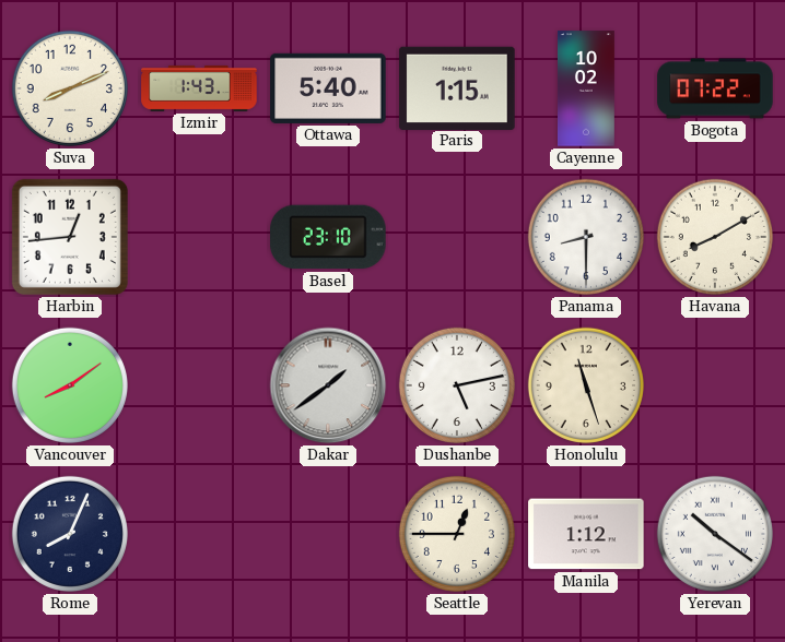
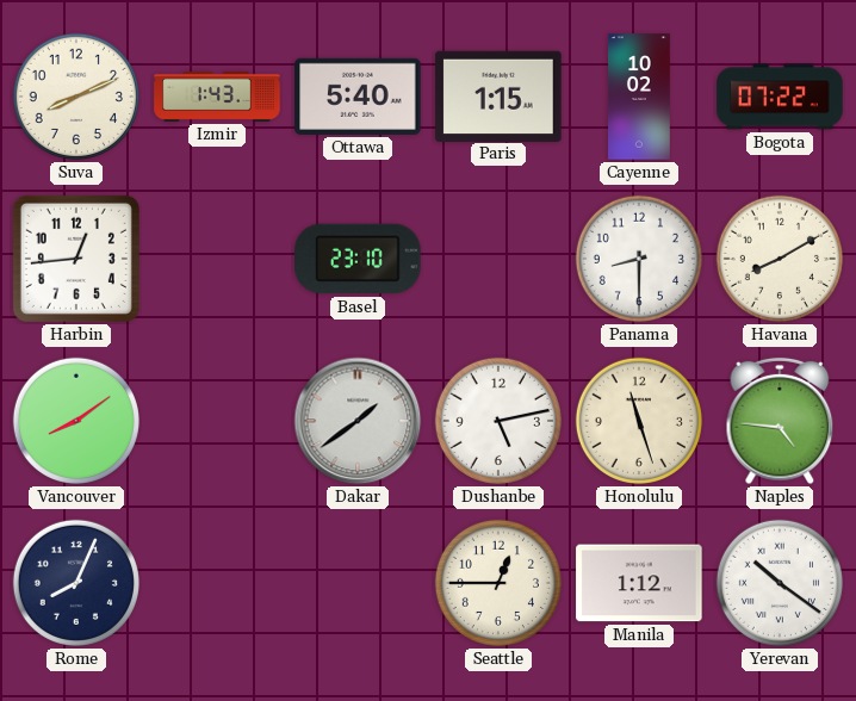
Naples: none -> 4:46
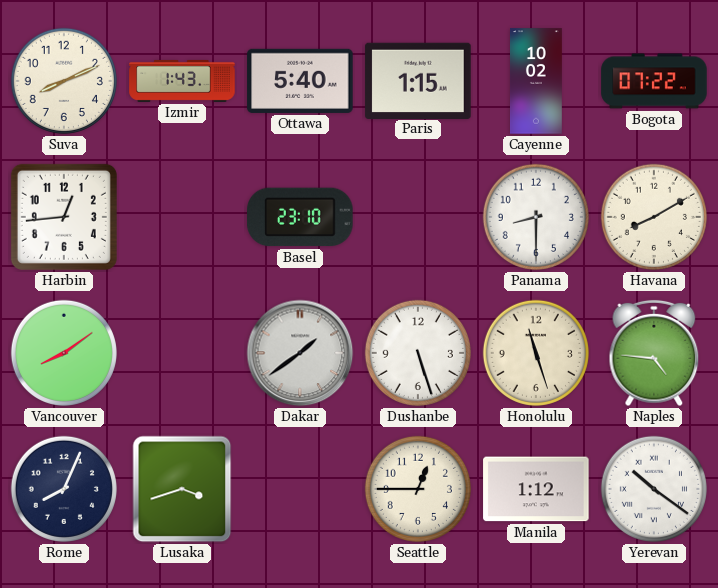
Dushanbe: 5:13 -> 5:27
Lusaka: none -> 3:42
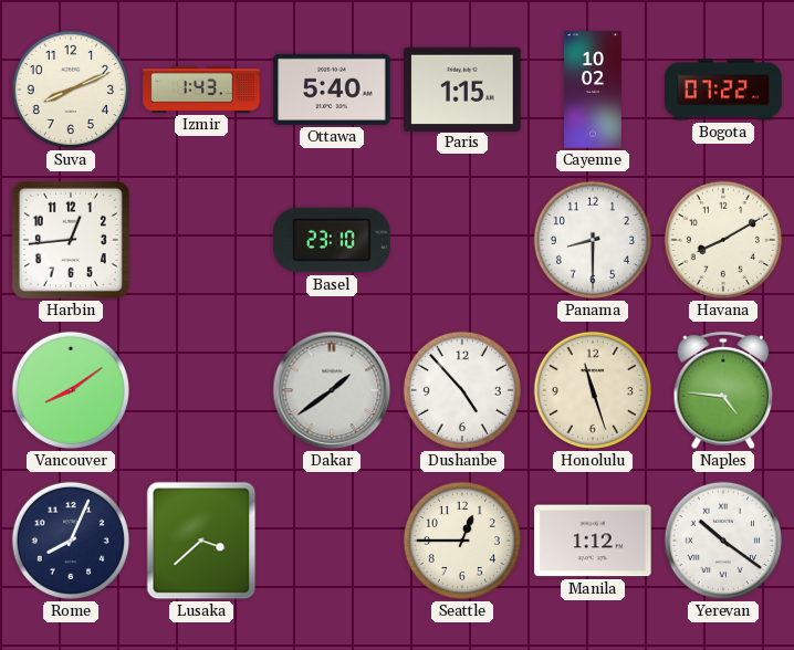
Dushanbe: 5:27 -> 4:53
Lusaka: 3:42 -> 3:38
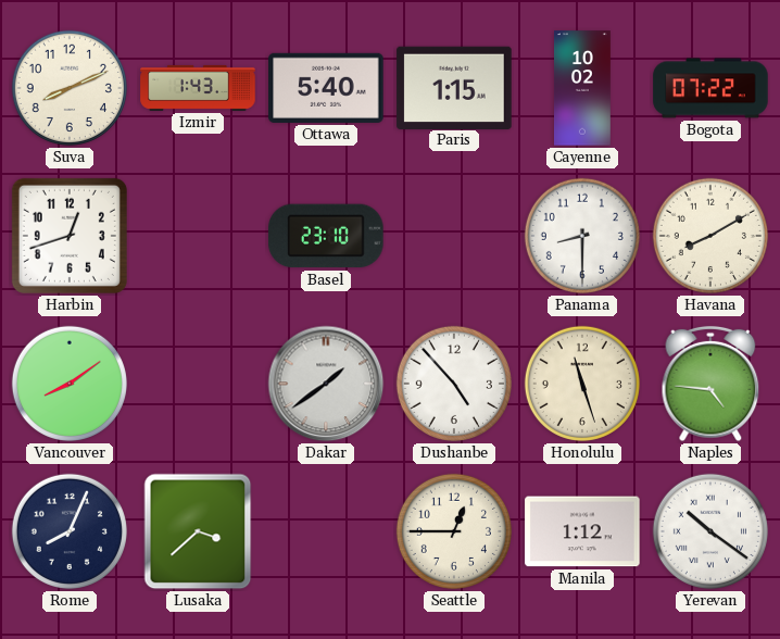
Harbin: 12:44 -> 12:42
